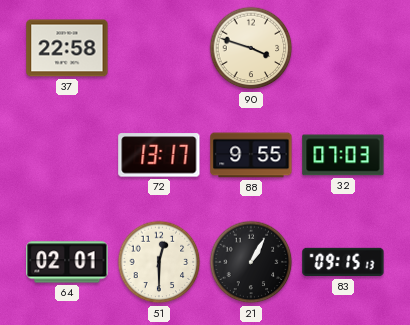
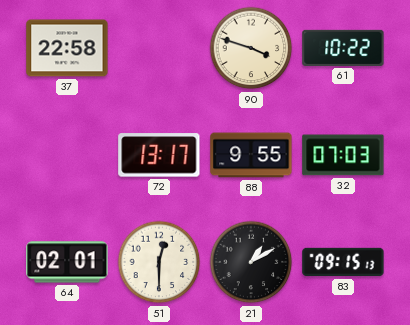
61: none -> 10:22
21: 1:05 -> 1:10
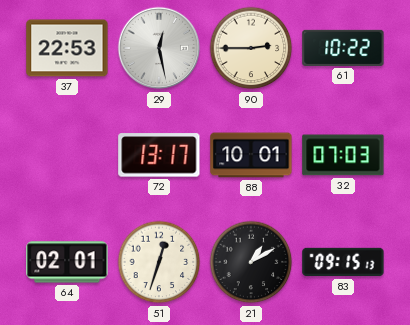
37: 22:58 -> 22:53
29: none -> 12:28
90: 3:48 -> 2:45
88: 9:55 -> 10:01
51: 12:30 -> 12:33
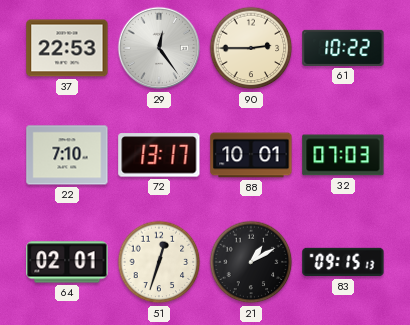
29: 12:28 -> 12:24
22: none -> 7:10
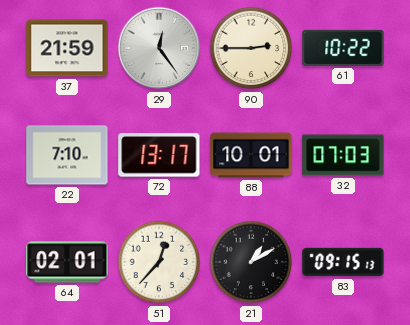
37: 22:53 -> 21:59
51: 12:33 -> 12:37
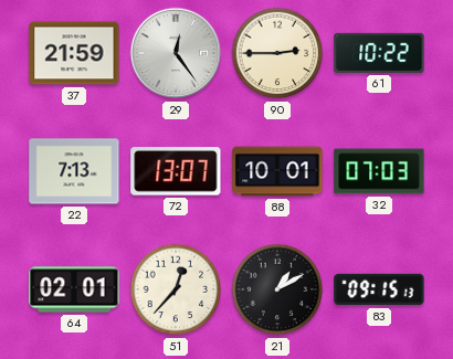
22: 7:10 -> 7:13
72: 13:17 -> 13:07
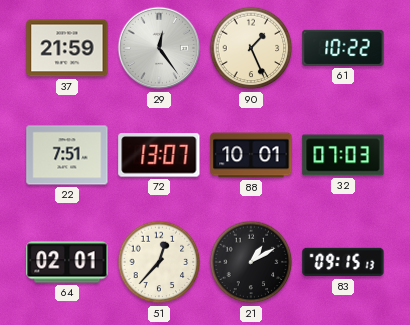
90: 2:45 -> 1:26
22: 7:13 -> 7:51
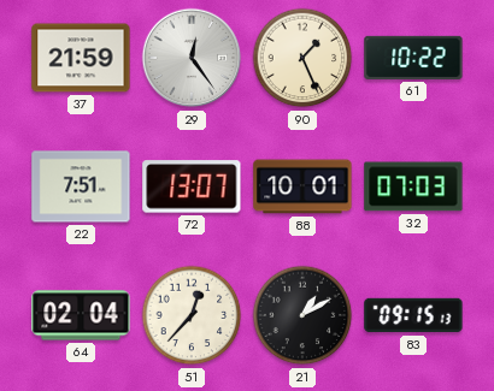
64: 02:01 -> 02:04
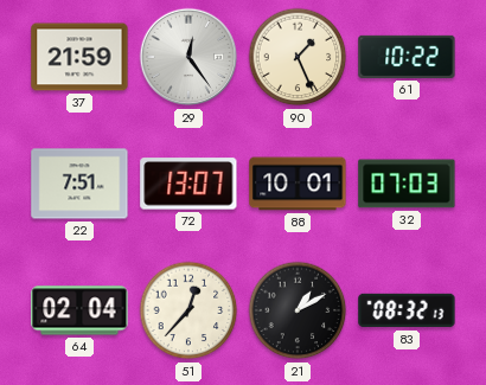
83: 09:15 -> 08:32
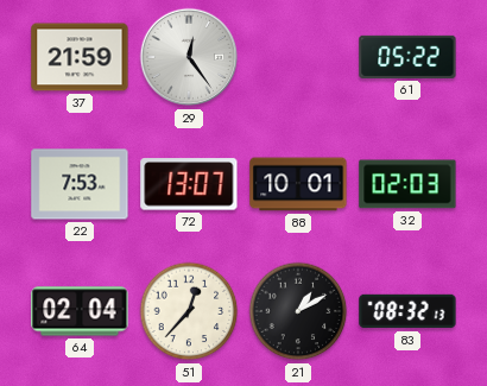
90: 1:26 -> none
61: 10:22 -> 05:22
22: 7:51 -> 7:53
32: 07:03 -> 02:03
